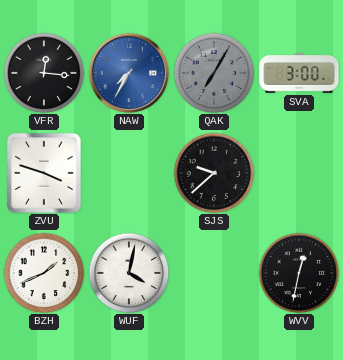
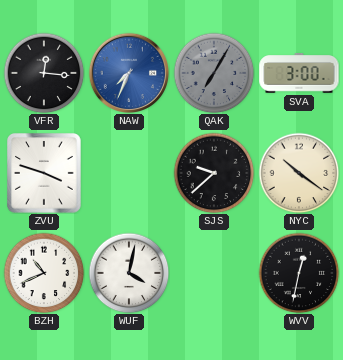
NAW: 7:35 -> 7:34
NYC: none -> 10:21
BZH: 1:41 -> 10:41
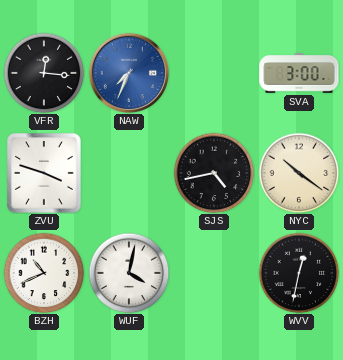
QAK: 7:05 -> none
SJS: 9:38 -> 4:43
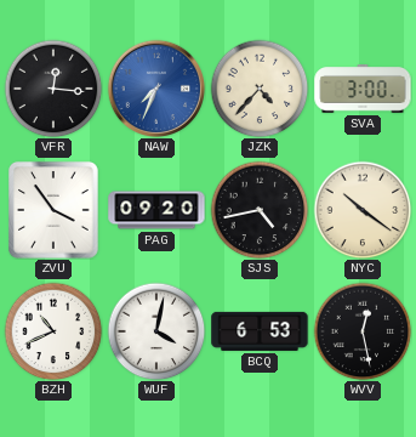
JZK: none -> 4:37
ZVU: 3:48 -> 3:54
PAG: none -> 09:20
BCQ: none -> 6:53
WVV: 12:32 -> 12:28
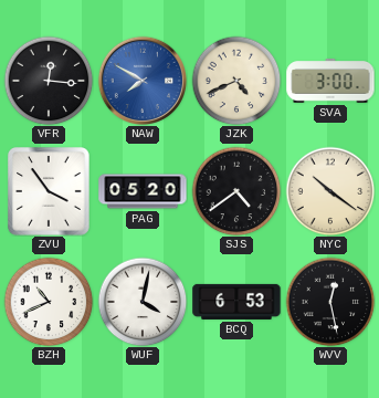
NAW: 7:34 -> 7:50
JZK: 4:37 -> 4:41
PAG: 09:20 -> 05:20
SJS: 4:43 -> 4:39
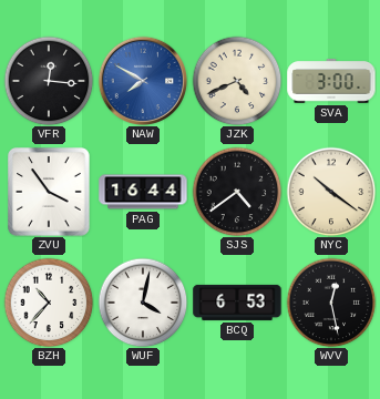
PAG: 05:20 -> 16:44
BZH: 10:41 -> 10:37
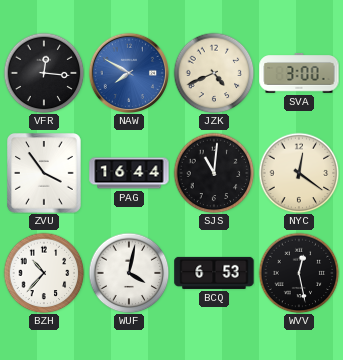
SJS: 4:39 -> 11:01
NYC: 10:21 -> 12:21
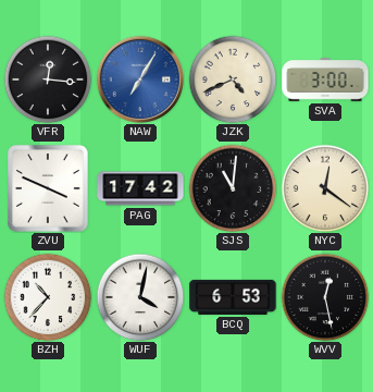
NAW: 7:50 -> 7:05
ZVU: 3:54 -> 3:49
PAG: 16:44 -> 17:42
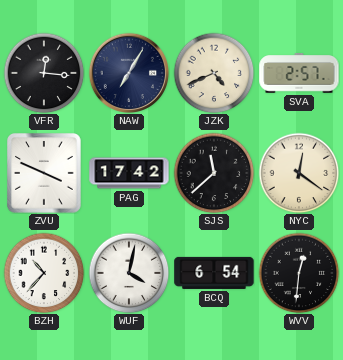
NAW dial: blue -> navy
SVA: 3:00 -> 2:57
SJS: 11:01 -> 11:38
BCQ: 6:53 -> 6:54
WVV: 12:28 -> 12:31
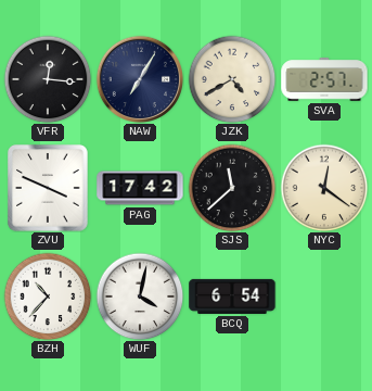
JZK: 4:41 -> 4:40
WVV: 12:31 -> none
